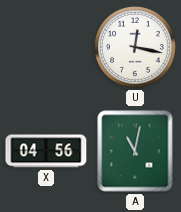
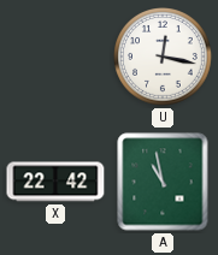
X: 04:56 -> 22:42
A: 11:02 -> 10:58
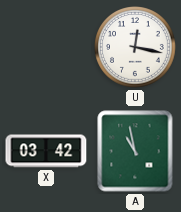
X: 22:42 -> 03:42
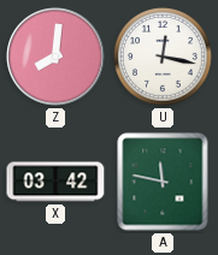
Z: none -> 8:01
A: 10:58 -> 11:47
